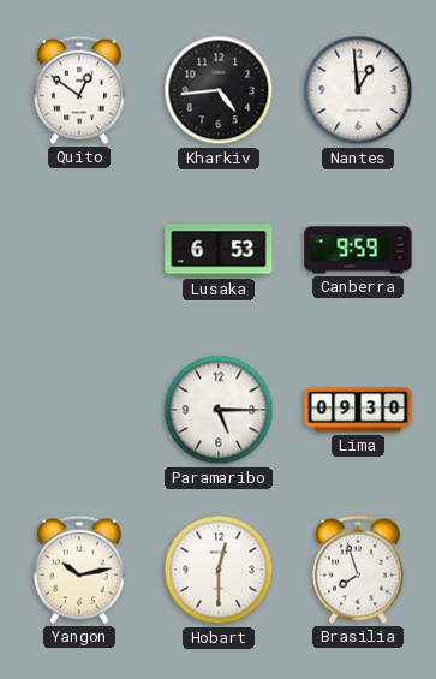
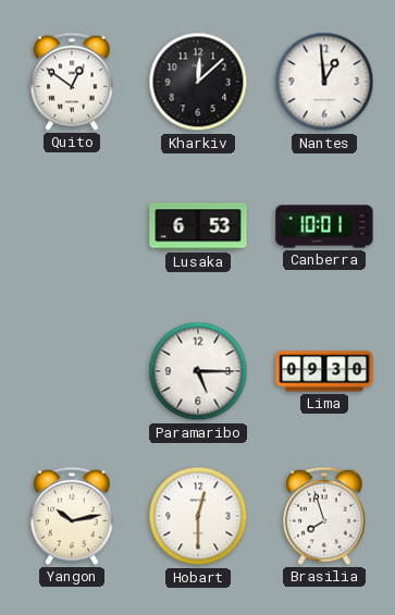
Kharkiv: 4:44 -> 12:08
Canberra: 9:59 -> 10:01
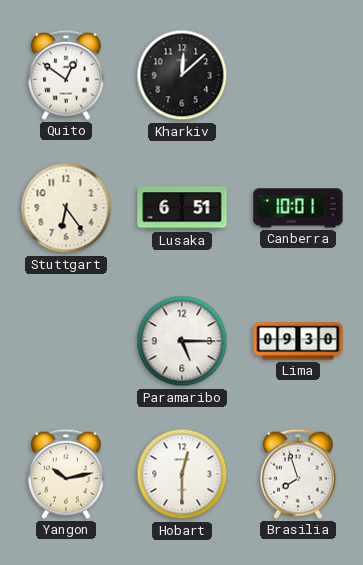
Nantes: 12:59 -> none
Stuttgart: none -> 6:24
Lusaka: 6:53 -> 6:51
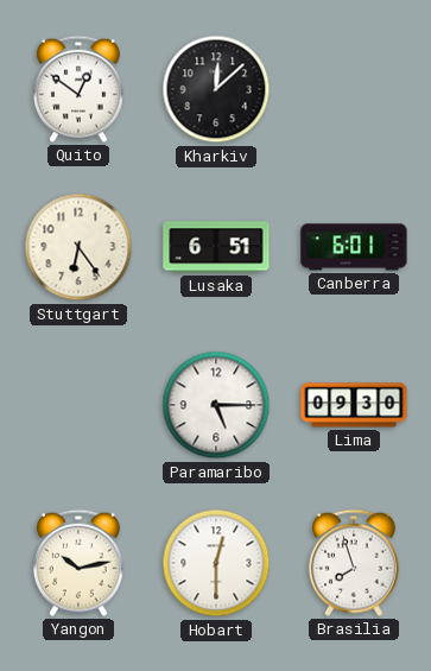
Canberra: 10:01 -> 6:01
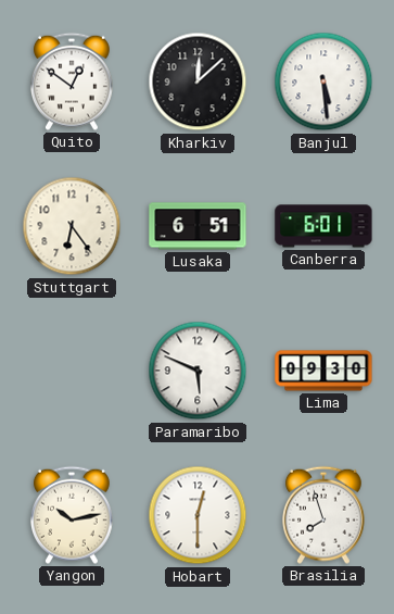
Banjul: none -> 5:29
Paramaribo: 5:15 -> 5:49
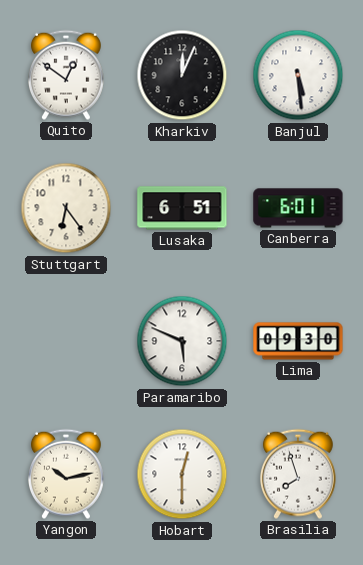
Kharkiv: 12:08 -> 12:04
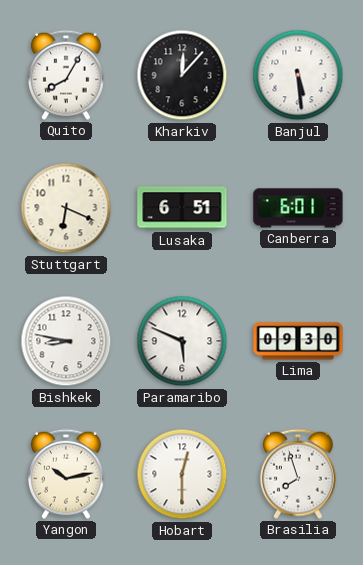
Quito: 12:51 -> 8:05
Kharkiv: 12:04 -> 12:07
Stuttgart: 6:24 -> 6:19
Bishkek: none -> 8:47
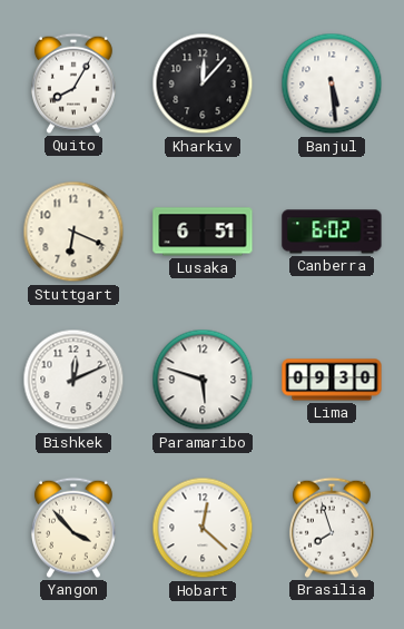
Canberra: 6:01 -> 6:02
Bishkek: 8:47 -> 12:11
Paramaribo: 5:49 -> 5:48
Yangon: 10:13 -> 3:53
Hobart: 12:30 -> 12:22
